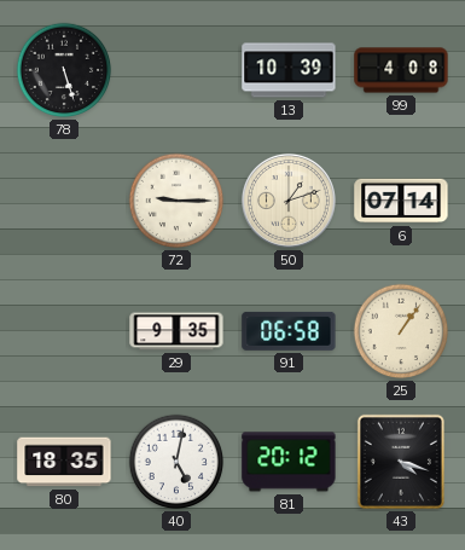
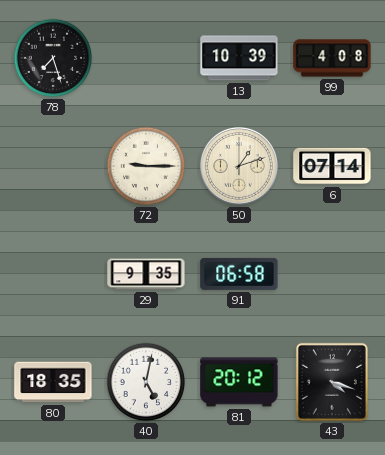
78: 5:27 -> 7:27
25: 1:06 -> none
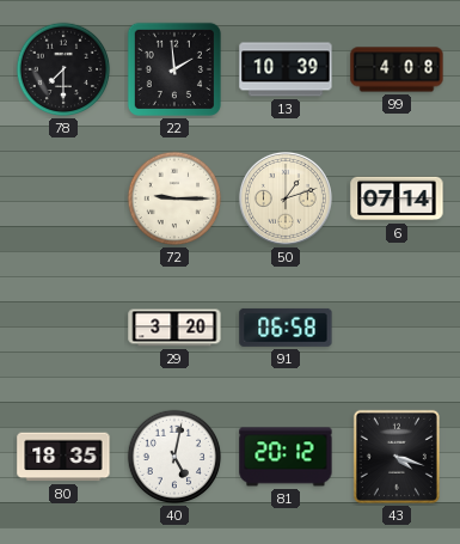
78: 7:27 -> 7:30
22: none -> 1:59
29: 9:35 -> 3:20
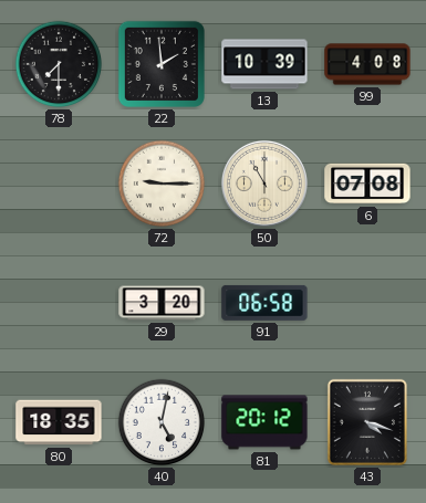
50: 1:12 -> 11:00
6: 07:14 -> 07:08
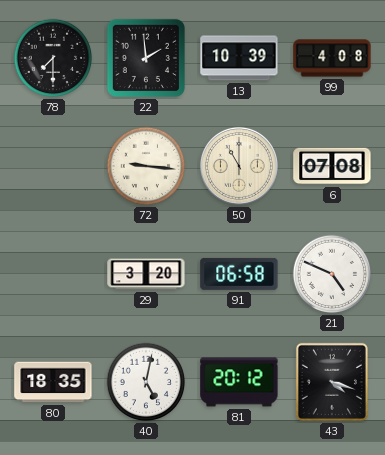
72: 9:15 -> 9:16
21: none -> 4:49
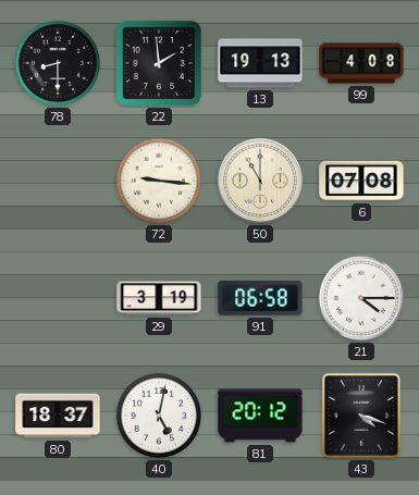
78: 7:30 -> 8:30
13: 10:39 -> 19:13
29: 3:20 -> 3:19
21: 4:49 -> 4:15
80: 18:35 -> 18:37
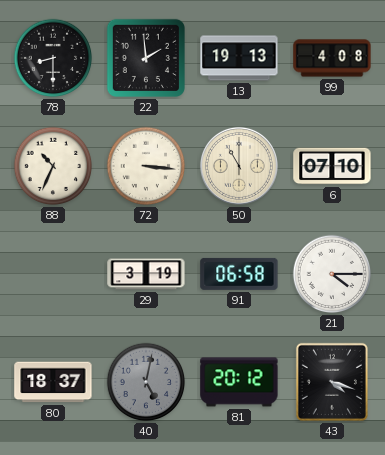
88: none -> 10:34
72: 9:16 -> 3:16
6: 07:08 -> 07:10
40 dial: white -> grey
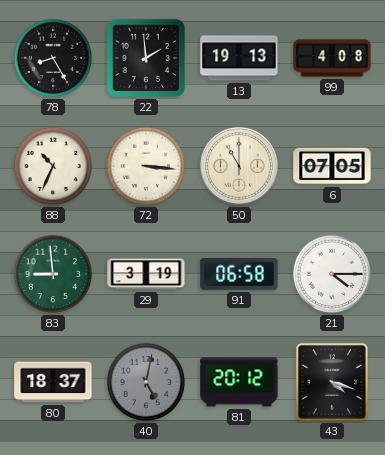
78: 8:30 -> 8:25
6: 07:10 -> 07:05
83: none -> 8:59
